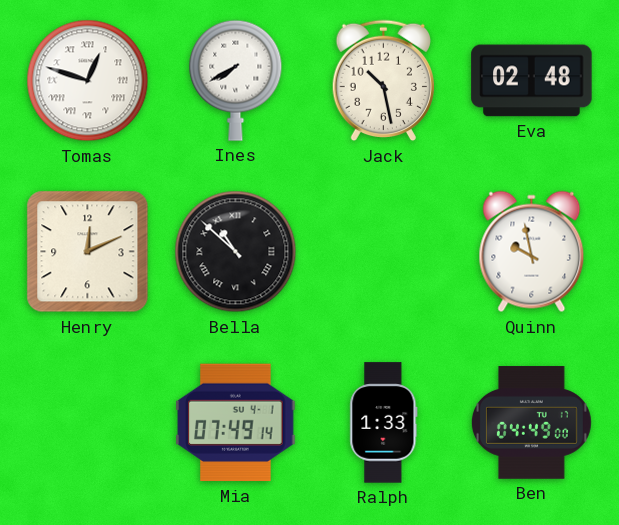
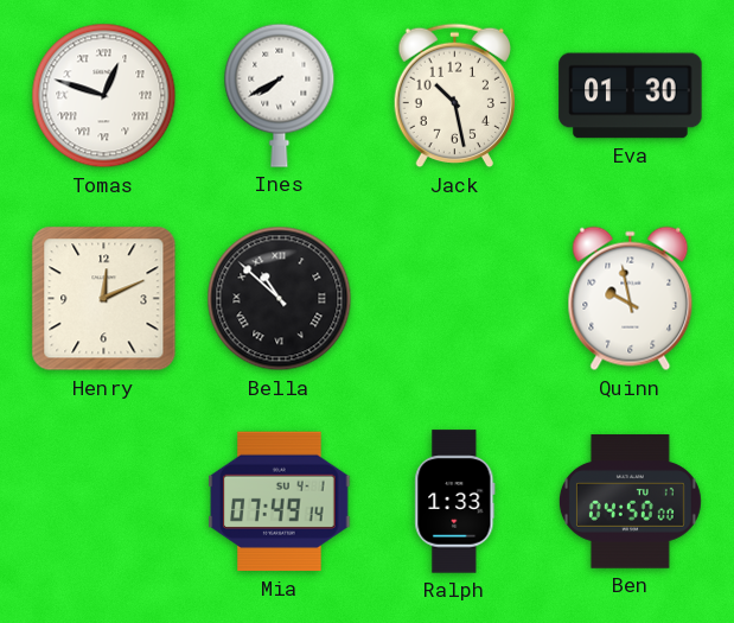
Eva: 02:48 -> 01:30
Ben: 04:49 -> 04:50
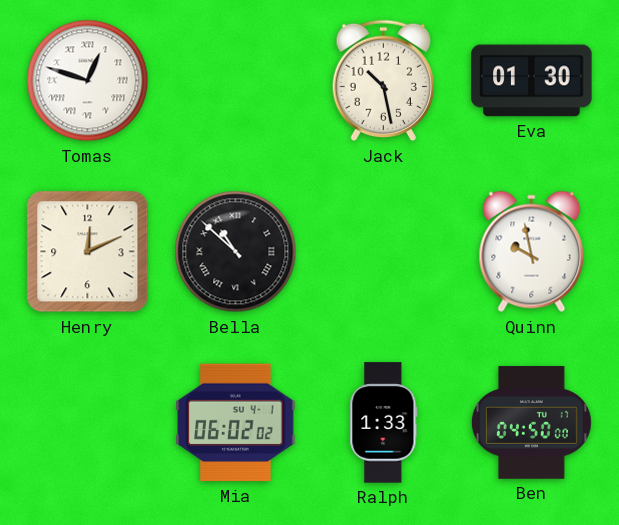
Ines: 7:40 -> none
Mia: 07:49 -> 06:02
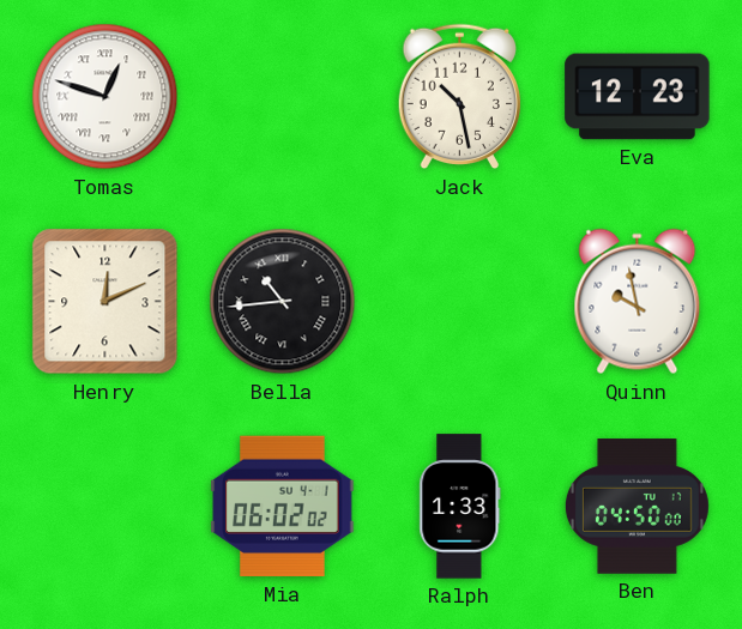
Eva: 01:30 -> 12:23
Bella: 10:52 -> 10:44
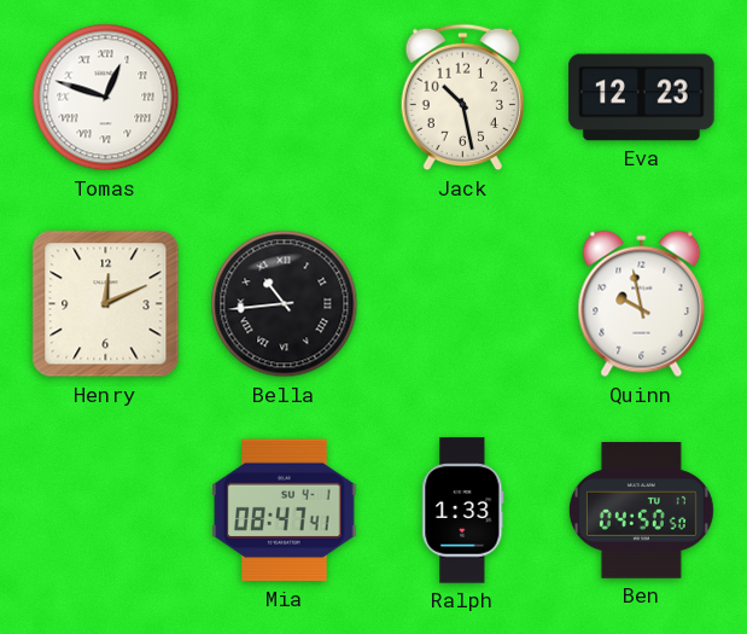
Mia: 06:02 -> 08:47
Ben: 04:50:00 -> 04:50:50
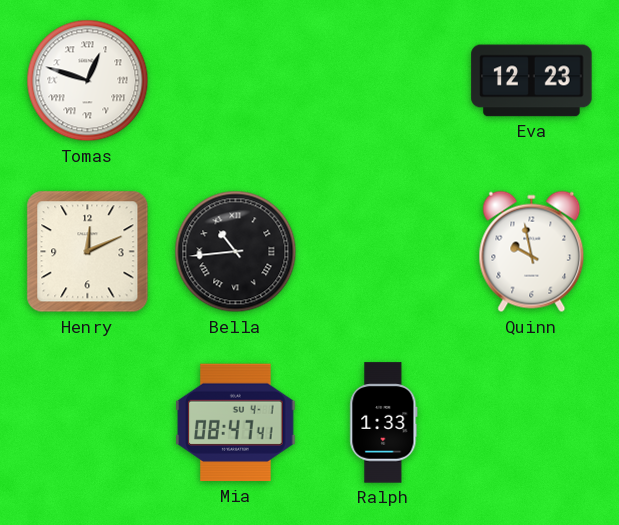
Jack: 10:28 -> none
Ben: 04:50 -> none
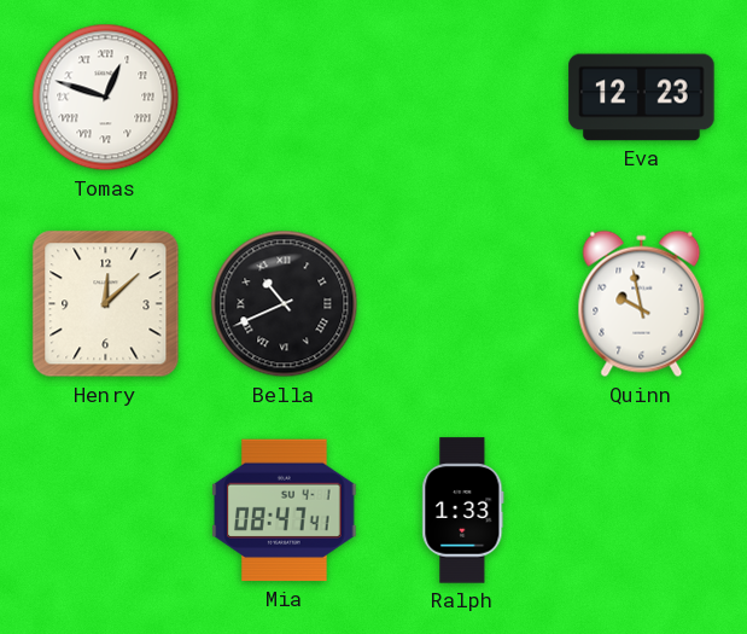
Henry: 12:11 -> 12:08
Bella: 10:44 -> 10:41
